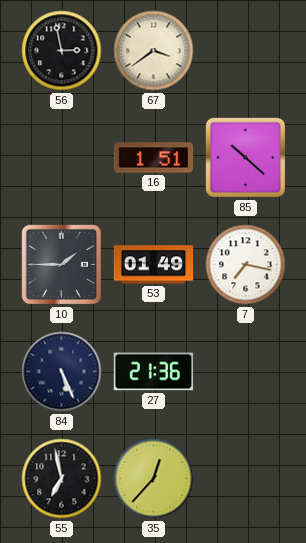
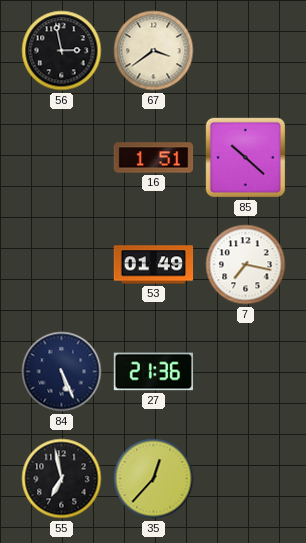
10: 1:45 -> none
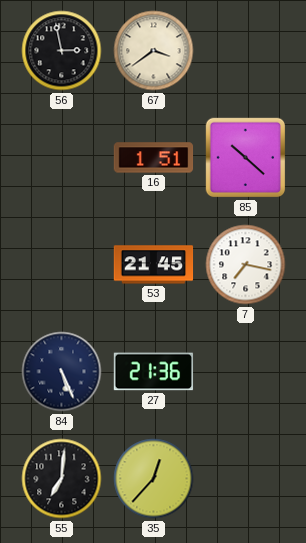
53: 01:49 -> 21:45
55: 6:58 -> 7:01
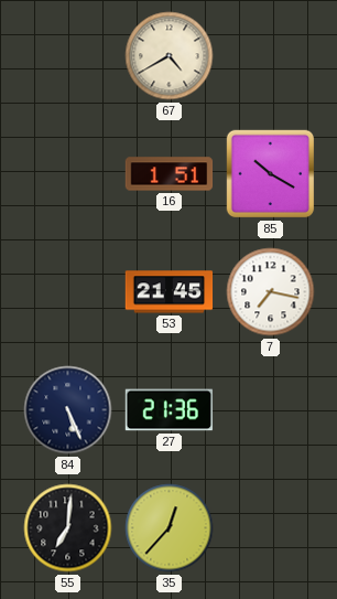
56: 2:58 -> none
67: 3:39 -> 4:40
85: 10:22 -> 10:20
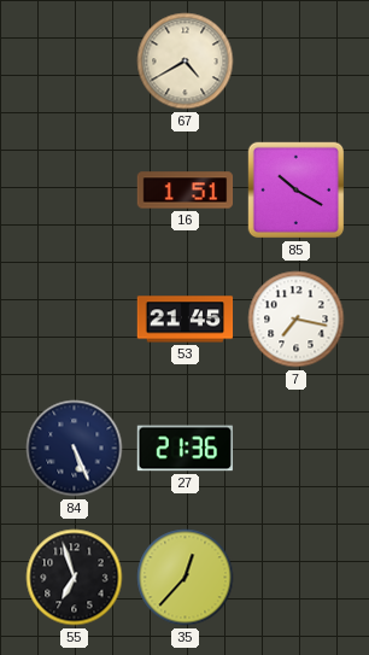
55: 7:01 -> 6:57
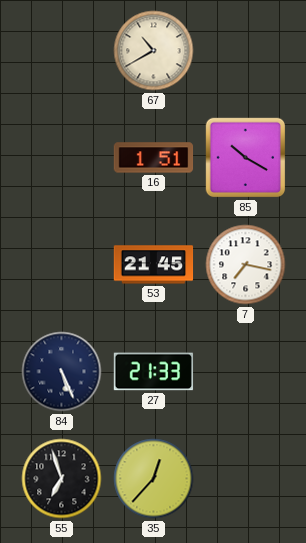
67: 4:40 -> 10:40
27: 21:36 -> 21:33
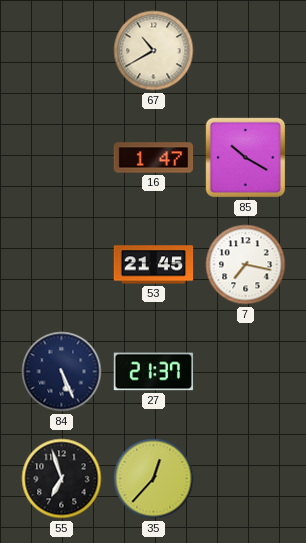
16: 1:51 -> 1:47
27: 21:33 -> 21:37
